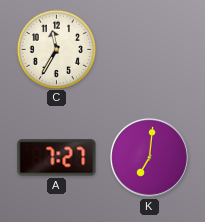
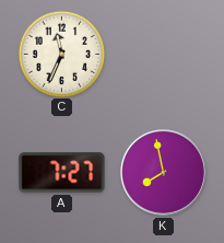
C: 11:35 -> 11:34
K: 7:01 -> 7:58
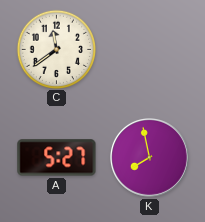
C: 11:34 -> 11:39
A: 7:27 -> 5:27
